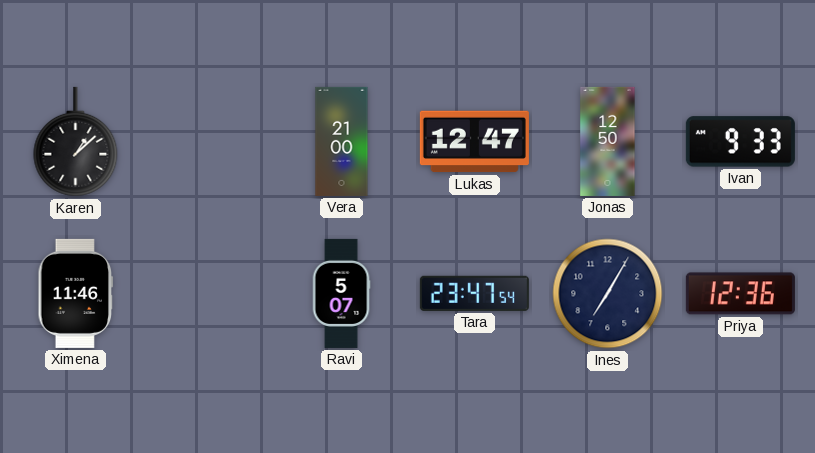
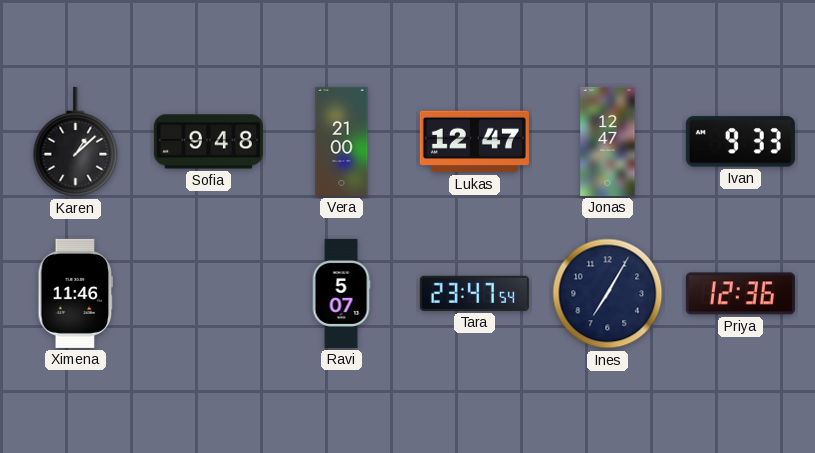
Sofia: none -> 9:48
Jonas: 12:50 -> 12:47
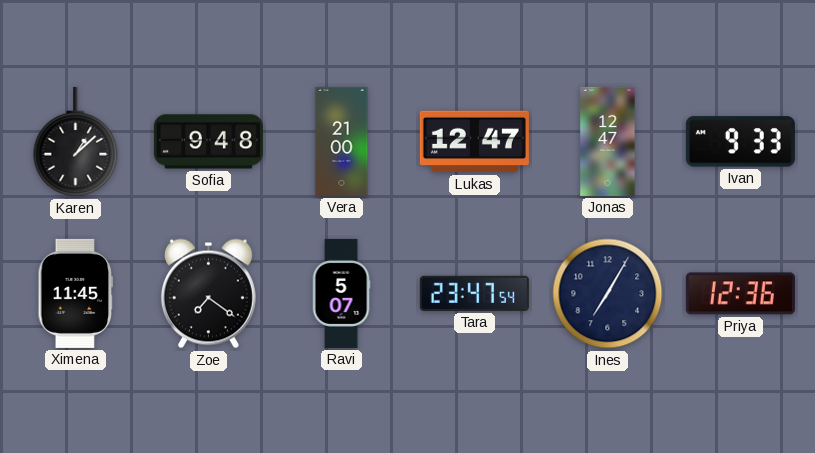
Ximena: 11:46 -> 11:45
Zoe: none -> 7:21
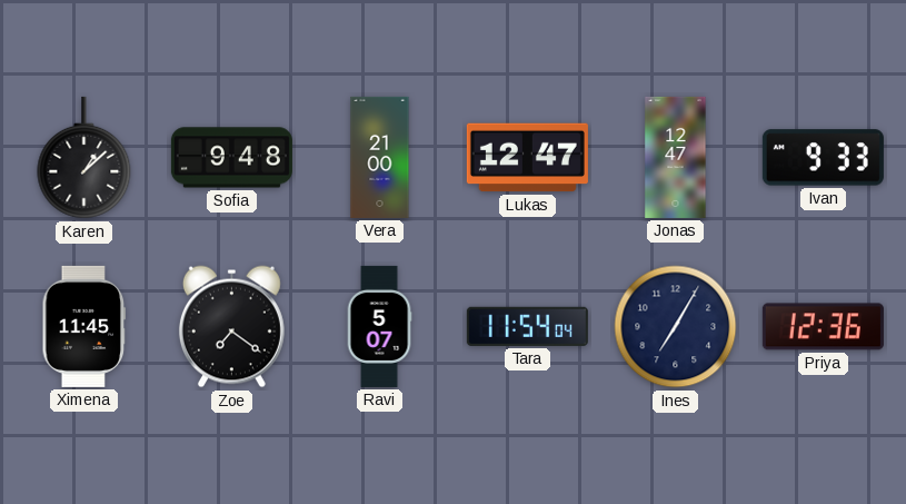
Tara: 23:47 -> 11:54
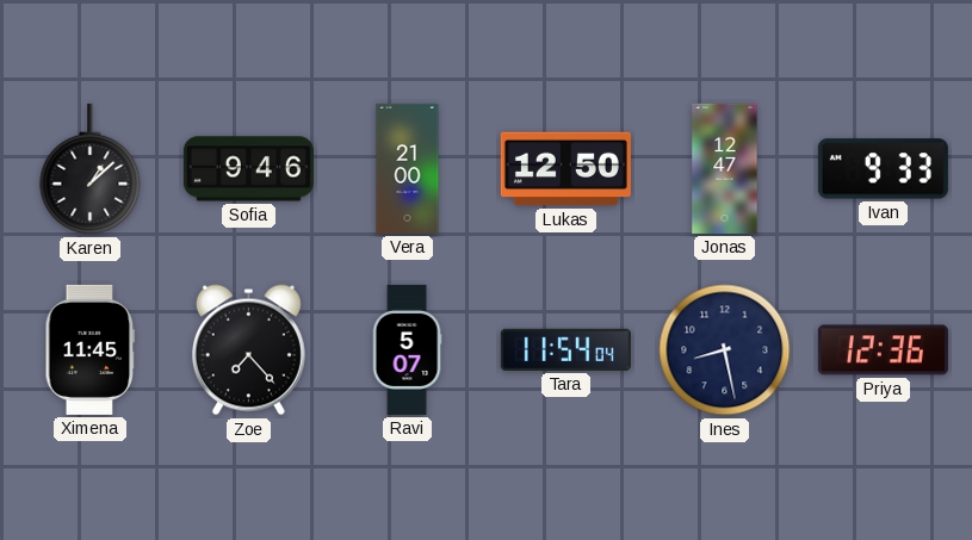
Sofia: 9:48 -> 9:46
Lukas: 12:47 -> 12:50
Zoe: 7:21 -> 7:23
Ines: 7:05 -> 8:28
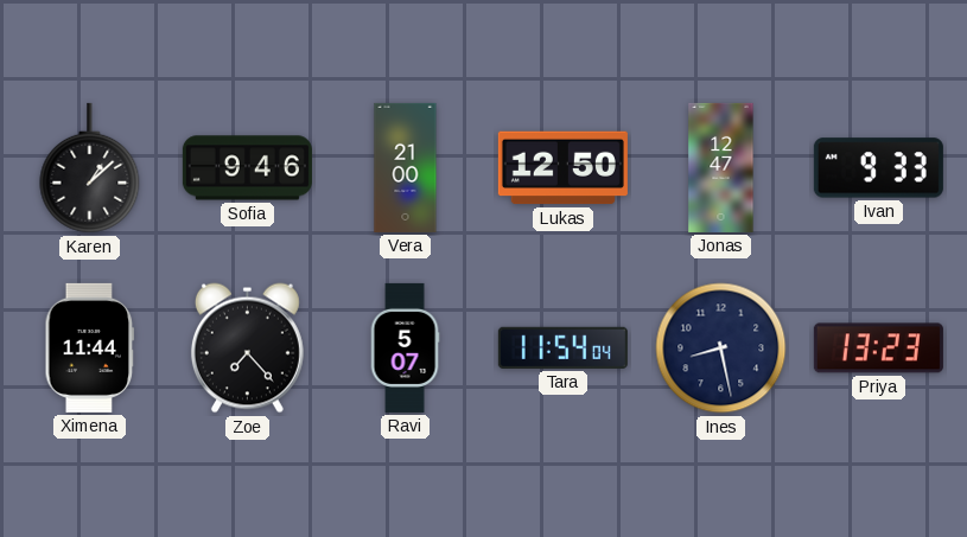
Ximena: 11:45 -> 11:44
Priya: 12:36 -> 13:23
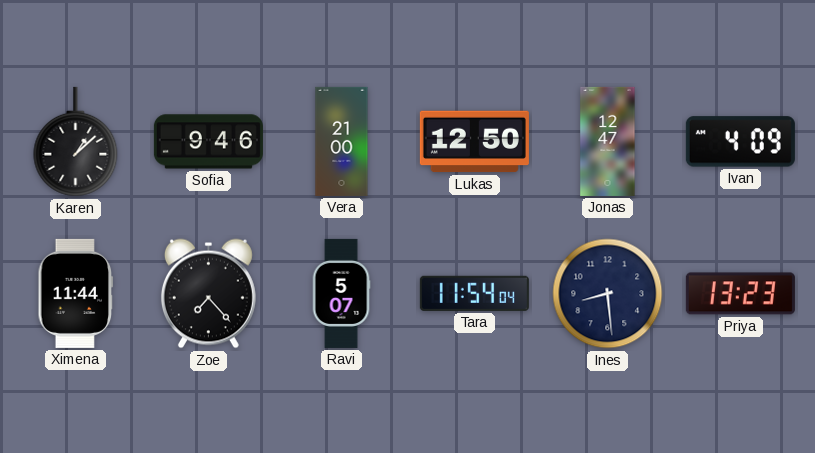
Ivan: 9:33 -> 4:09
Ines: 8:28 -> 8:29
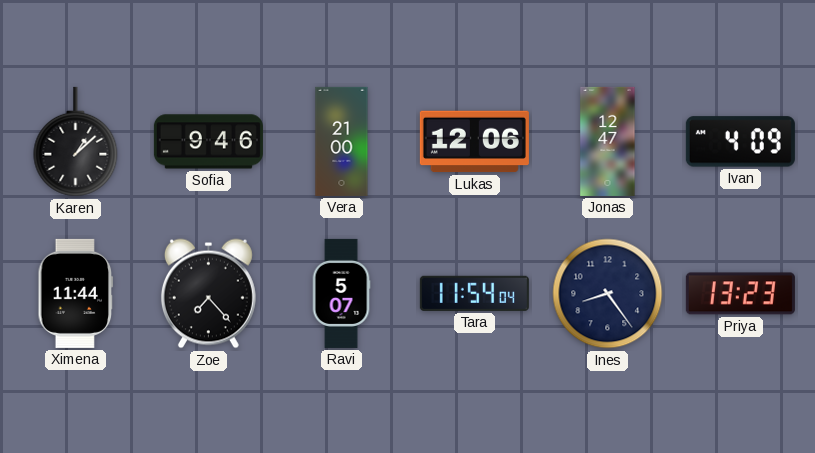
Lukas: 12:50 -> 12:06
Ines: 8:29 -> 8:24
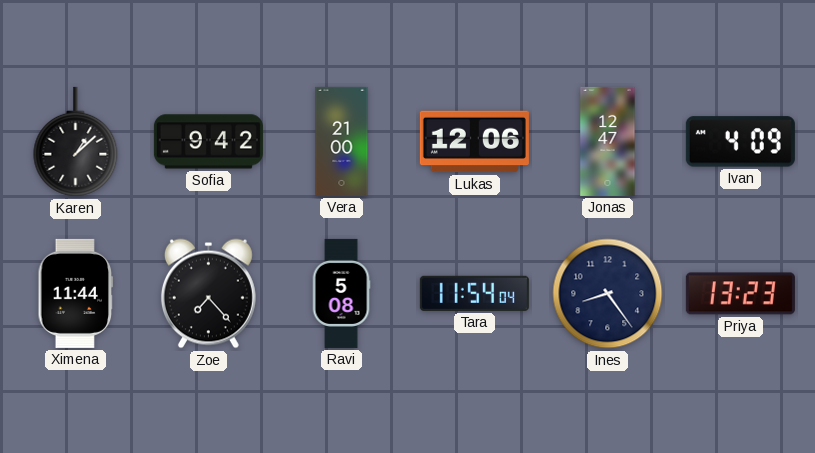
Sofia: 9:46 -> 9:42
Ravi: 5:07 -> 5:08
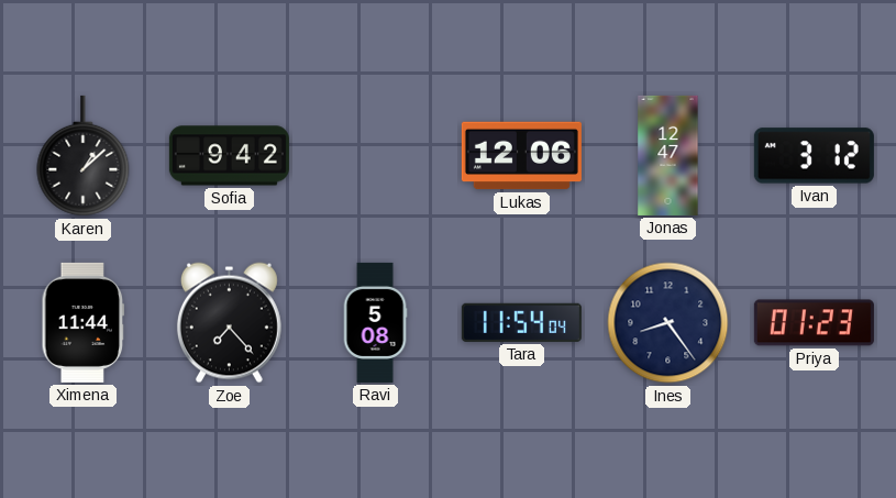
Vera: 21:00 -> none
Ivan: 4:09 -> 3:12
Priya: 13:23 -> 01:23
